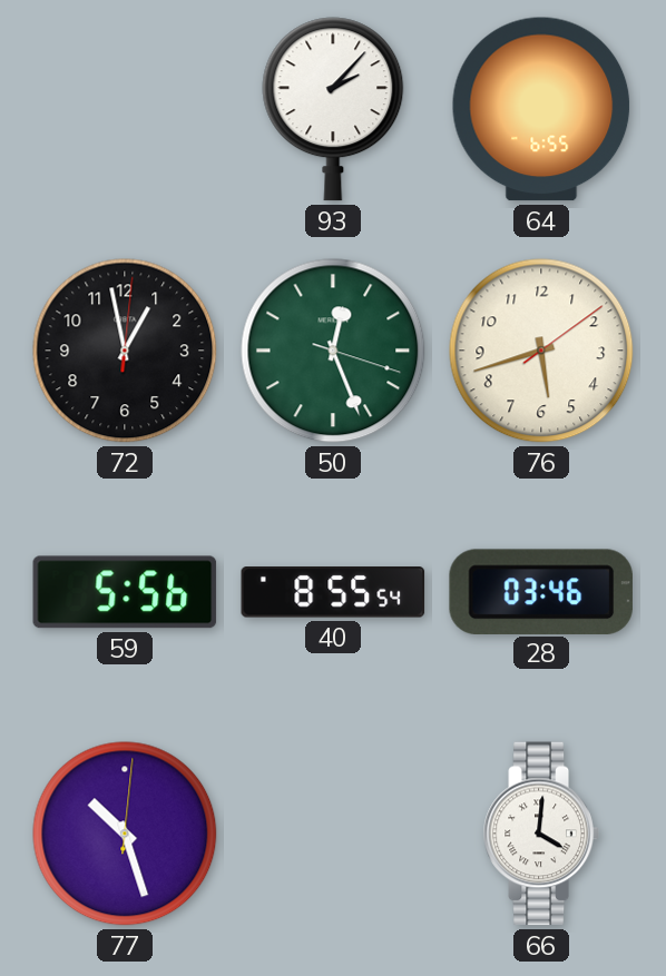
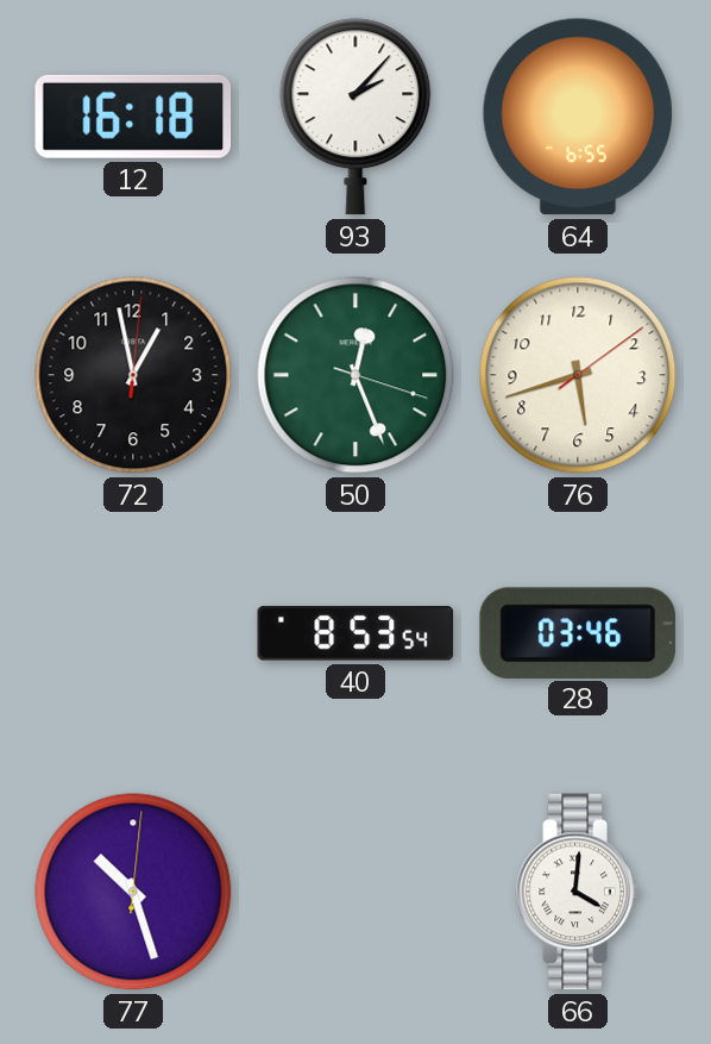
12: none -> 16:18
59: 5:56 -> none
40: 8:55 -> 8:53
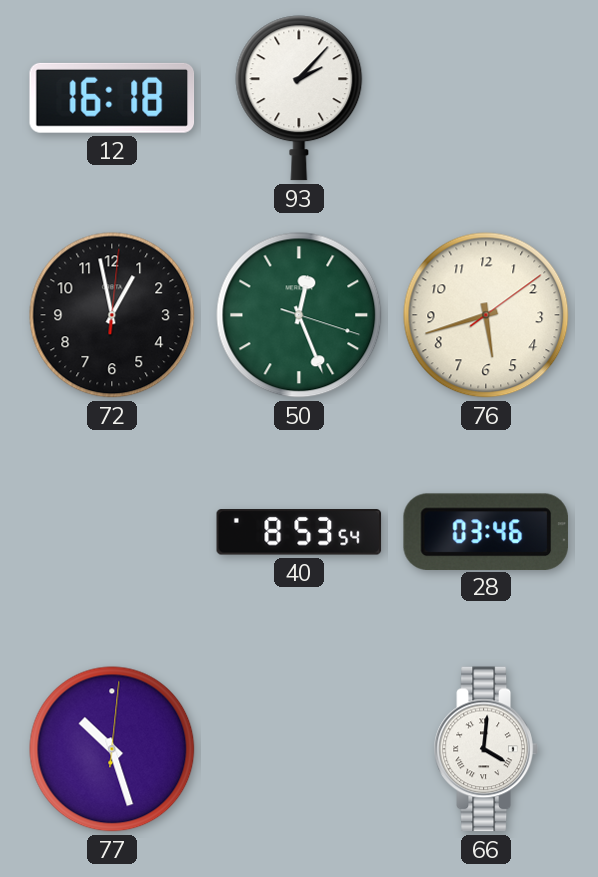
64: 6:55 -> none
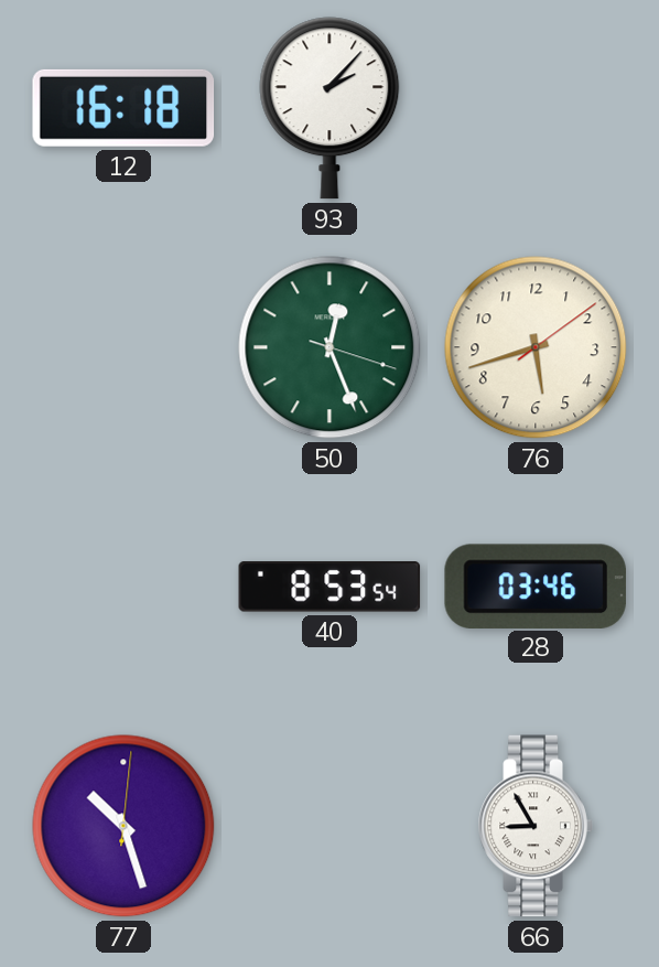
72: 12:58 -> none
66: 4:01 -> 8:55
